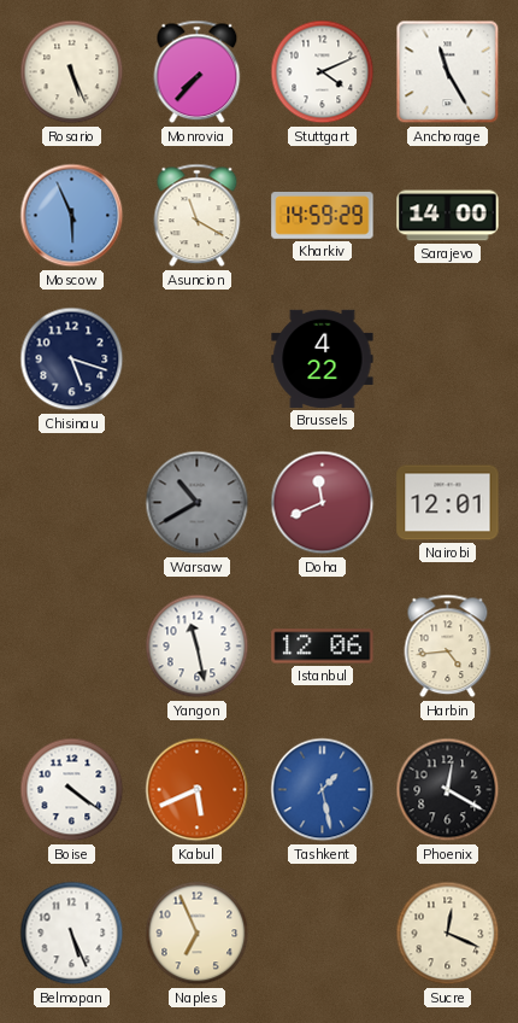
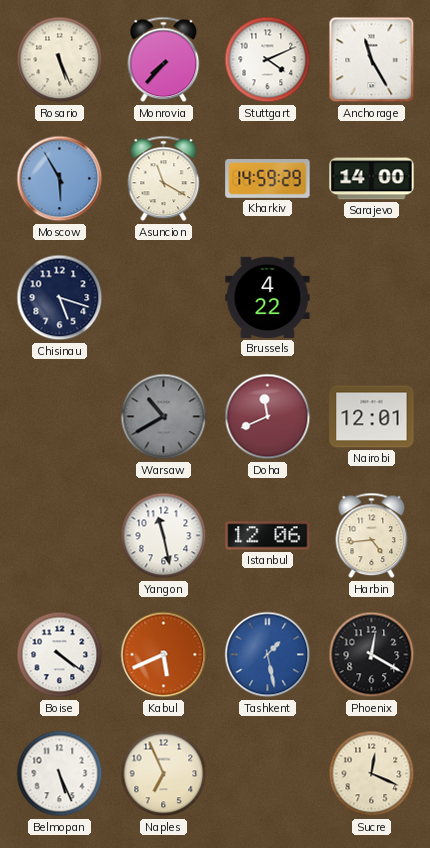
Moscow: 5:56 -> 5:55
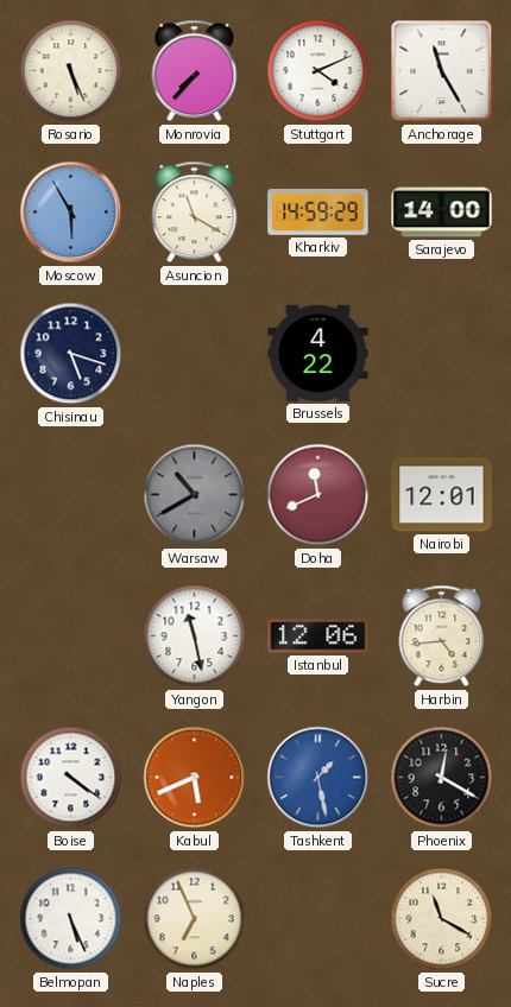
Sucre: 12:19 -> 11:20
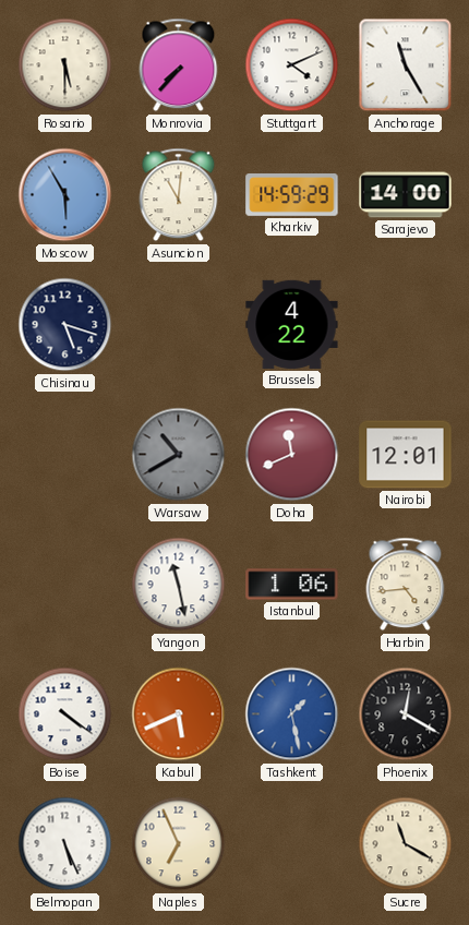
Rosario: 5:26 -> 5:30
Asuncion: 11:20 -> 11:01
Istanbul: 12:06 -> 1:06
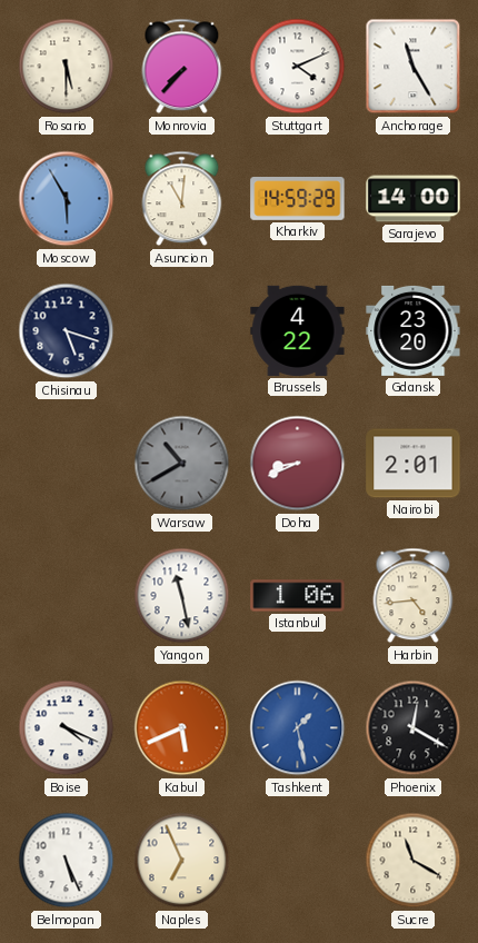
Gdansk: none -> 23:20
Doha: 11:41 -> 8:41
Nairobi: 12:01 -> 2:01
Boise: 4:21 -> 4:19
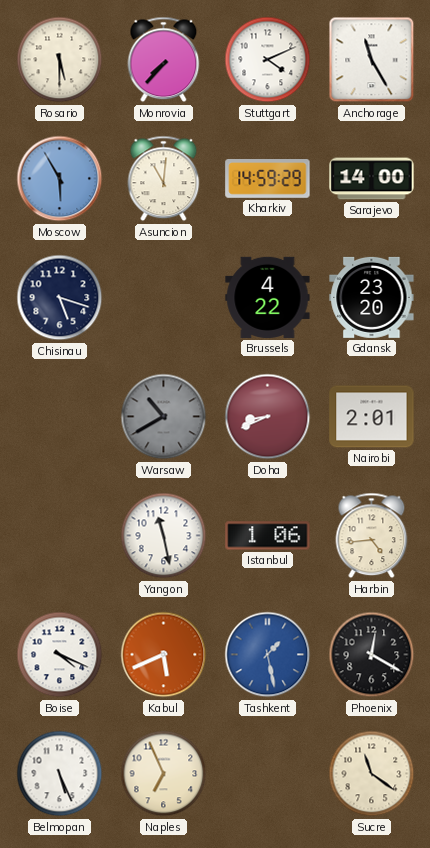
Sucre: 11:20 -> 11:21
